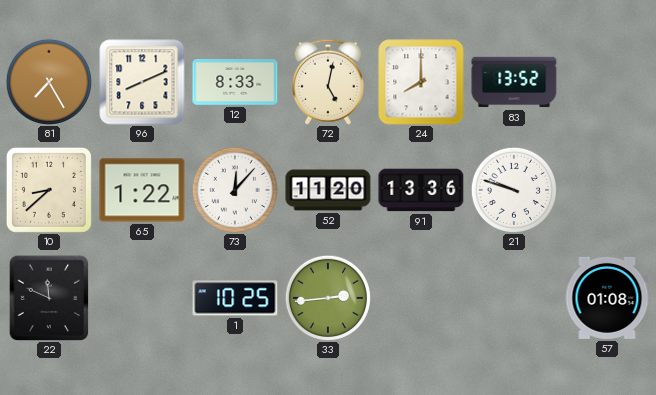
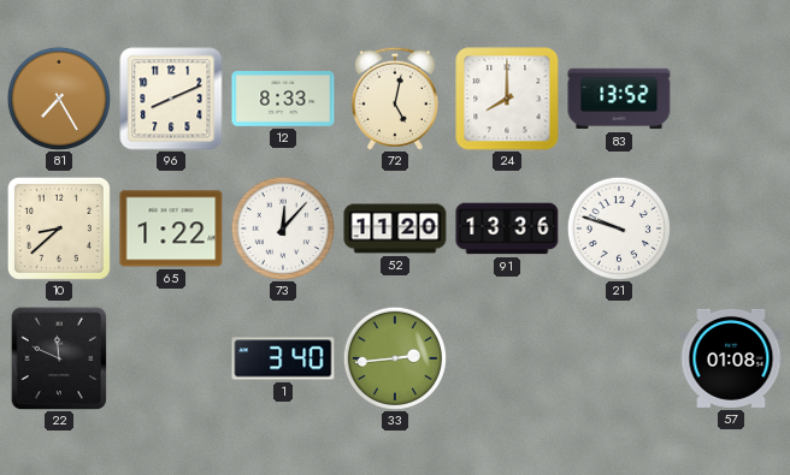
1: 10:25 -> 3:40
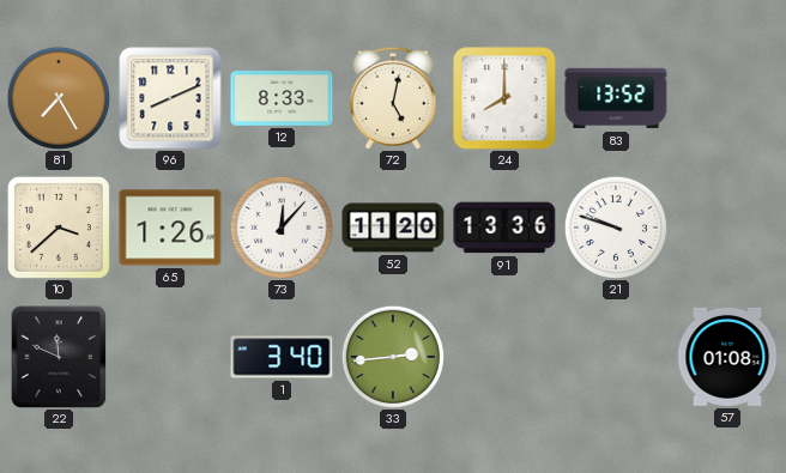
10: 8:38 -> 3:38
65: 1:22 -> 1:26
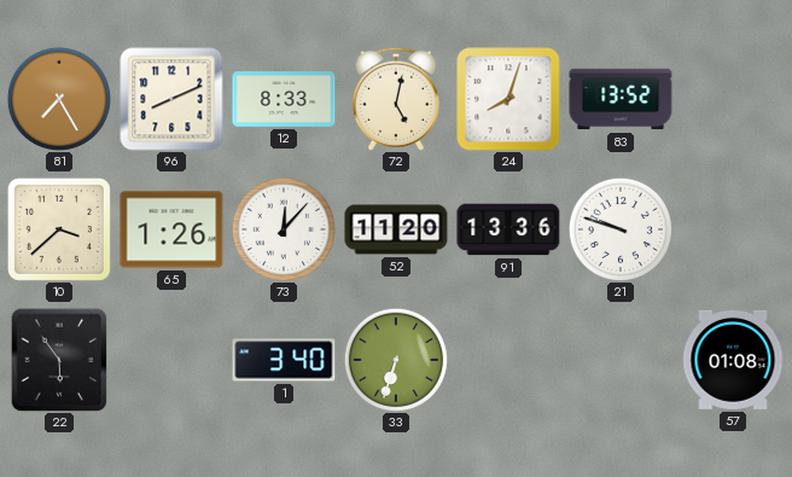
24: 8:00 -> 8:03
22: 11:49 -> 5:54
33: 2:44 -> 6:33
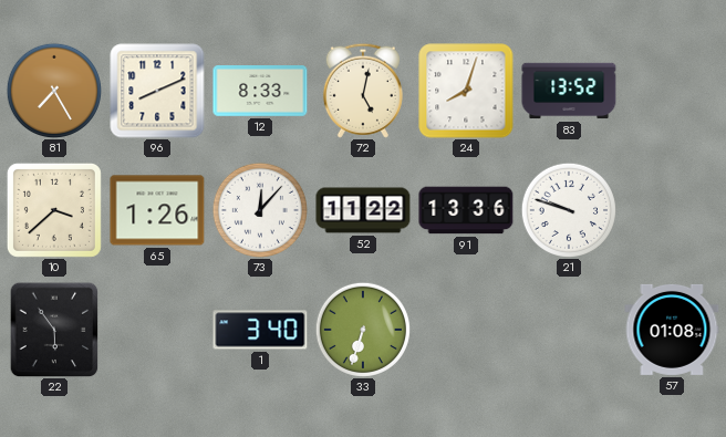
52: 11:20 -> 11:22
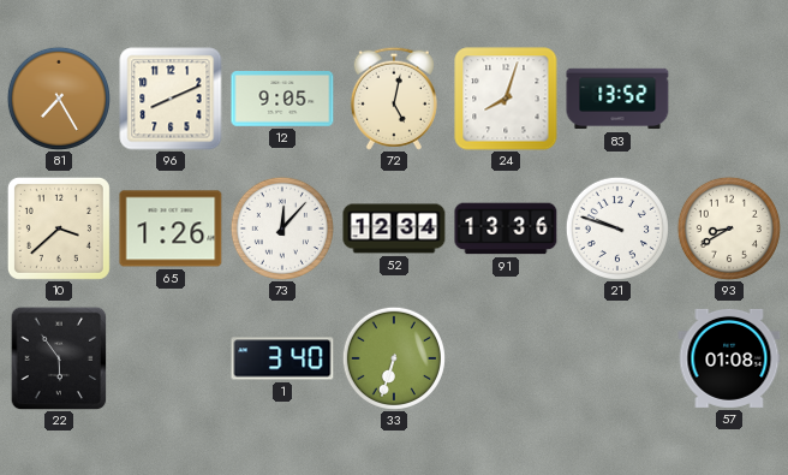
12: 8:33 -> 9:05
52: 11:22 -> 12:34
93: none -> 8:40
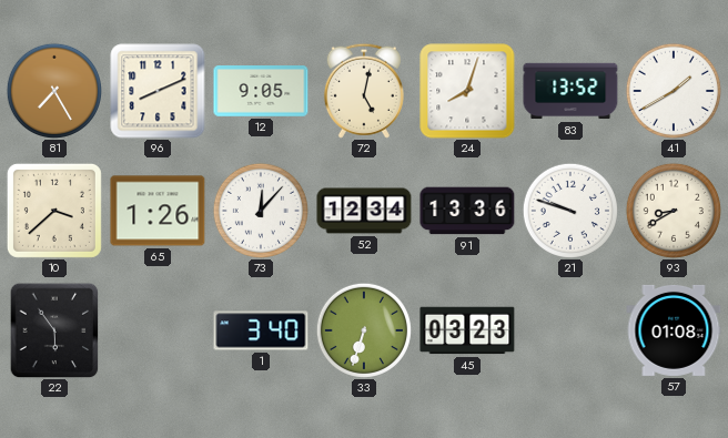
41: none -> 1:40
45: none -> 03:23
